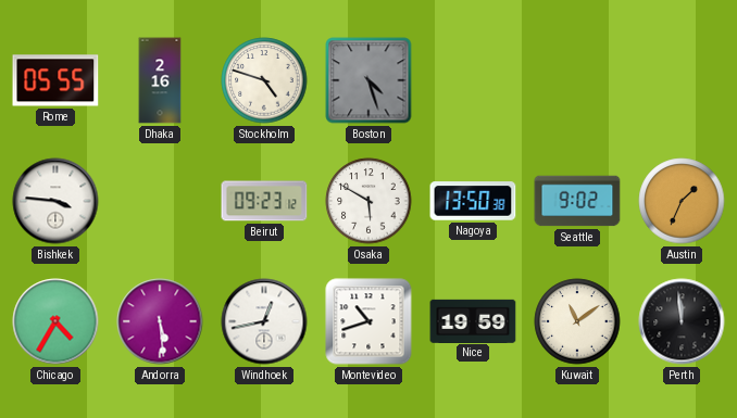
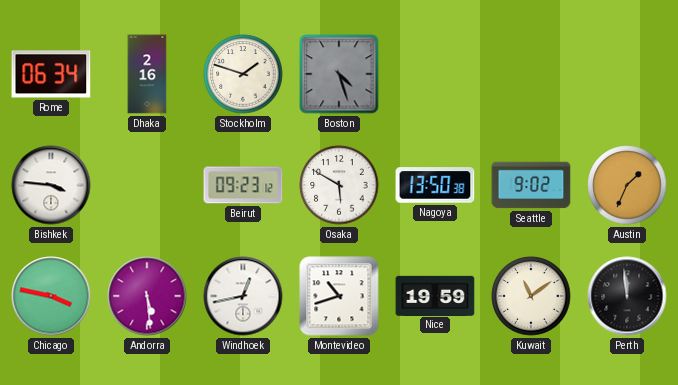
Rome: 05:55 -> 06:34
Stockholm: 4:48 -> 1:48
Chicago: 4:35 -> 3:47
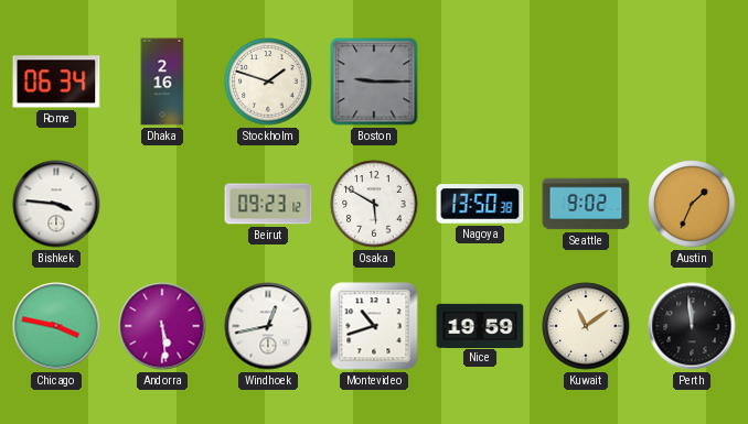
Boston: 4:27 -> 9:15
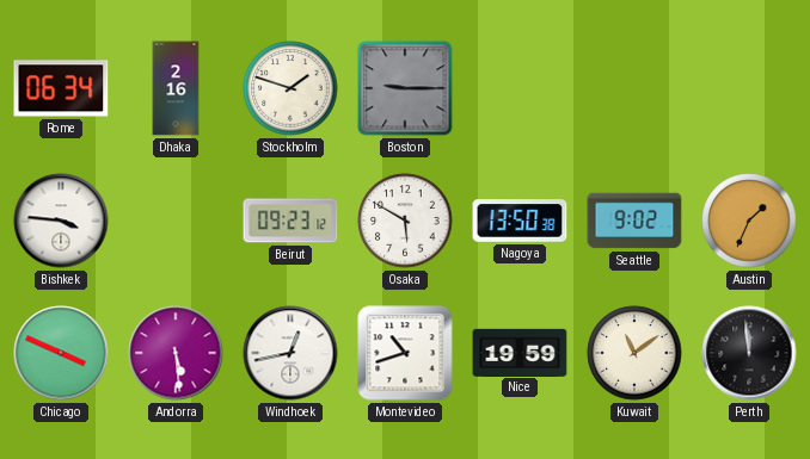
Chicago: 3:47 -> 3:49
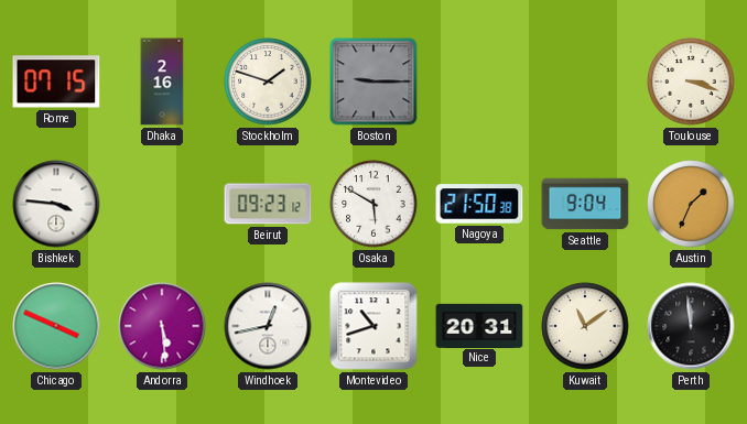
Rome: 06:34 -> 07:15
Toulouse: none -> 3:18
Nagoya: 13:50 -> 21:50
Seattle: 9:02 -> 9:04
Nice: 19:59 -> 20:31
